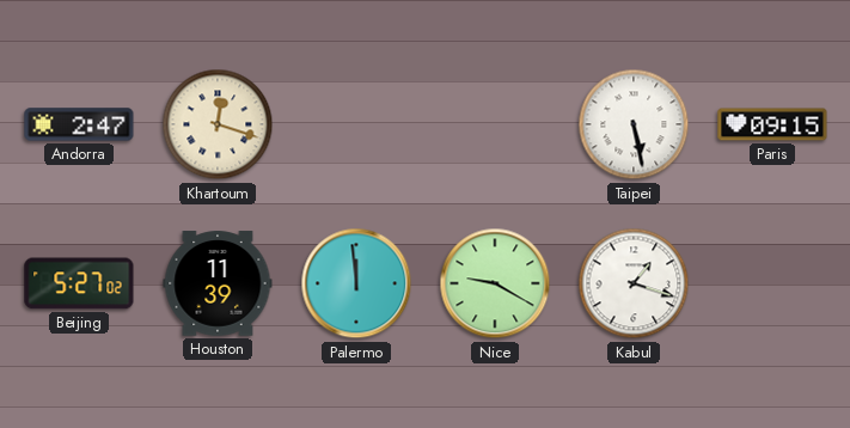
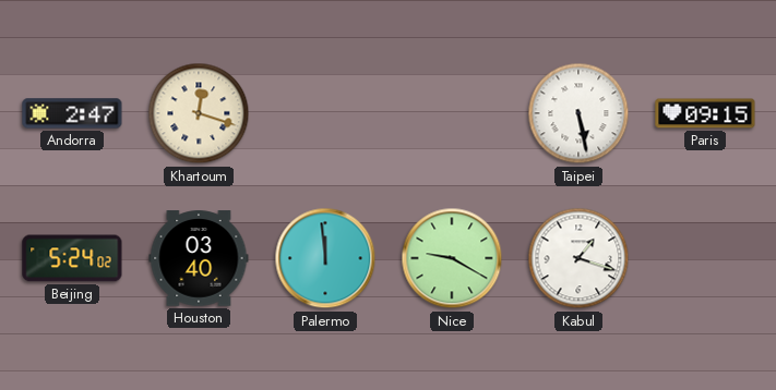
Beijing: 5:27 -> 5:24
Houston: 11:39 -> 03:40
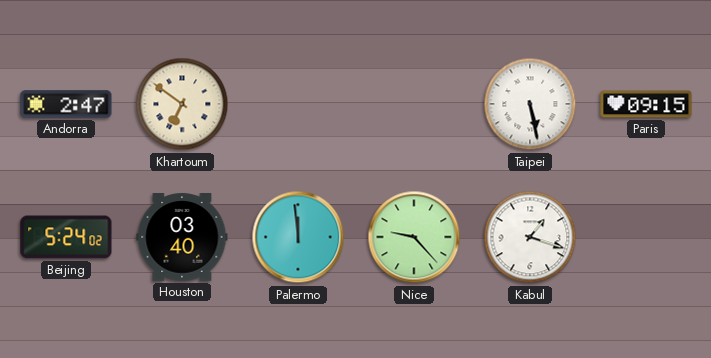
Khartoum: 12:18 -> 6:51
Nice: 9:20 -> 9:23
